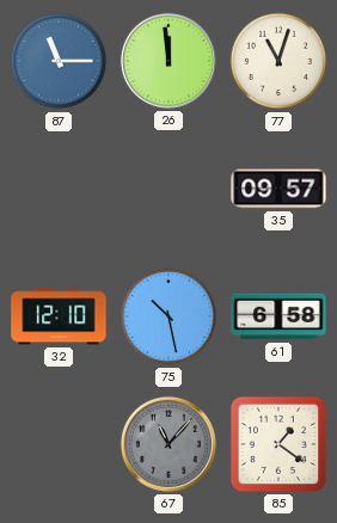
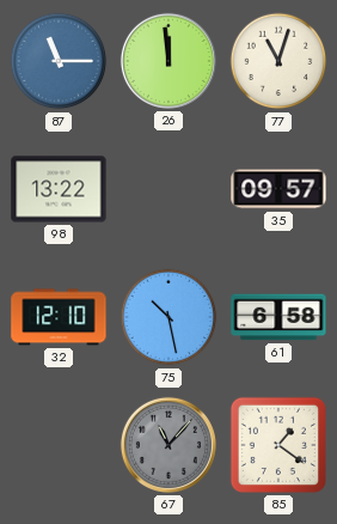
98: none -> 13:22
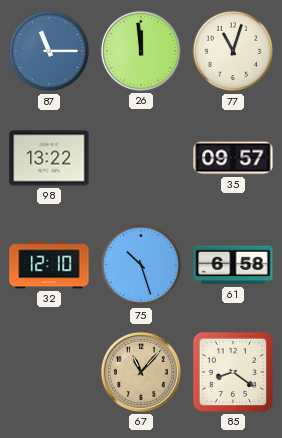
75: 10:28 -> 10:27
67 dial: grey -> champagne
85: 1:21 -> 8:21
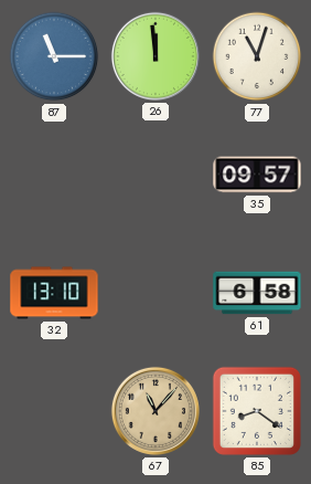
98: 13:22 -> none
32: 12:10 -> 13:10
75: 10:27 -> none
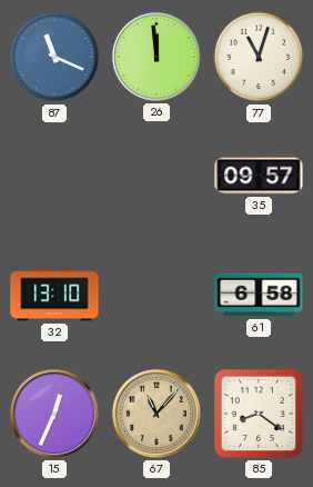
87: 11:15 -> 11:19
15: none -> 12:34
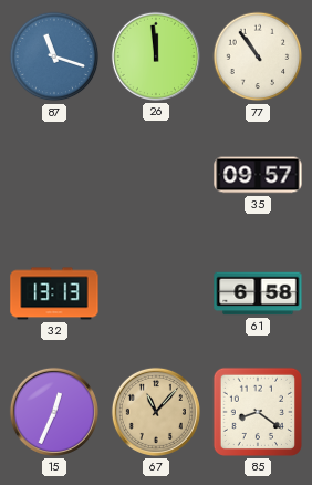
87: 11:19 -> 11:18
77: 11:03 -> 10:54
32: 13:10 -> 13:13
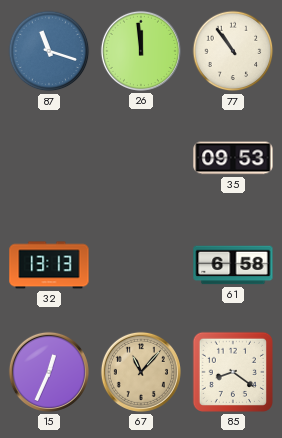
35: 09:57 -> 09:53
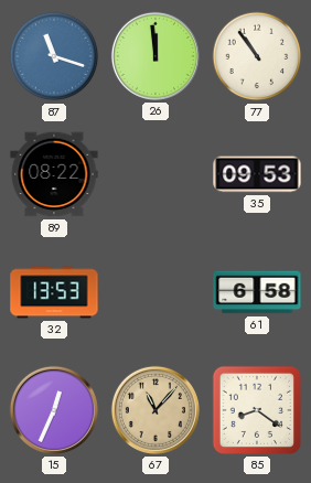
89: none -> 08:22
32: 13:13 -> 13:53
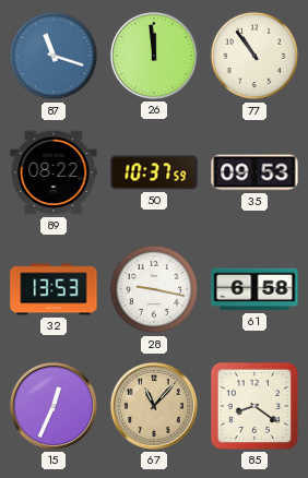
50: none -> 10:37
28: none -> 9:17
